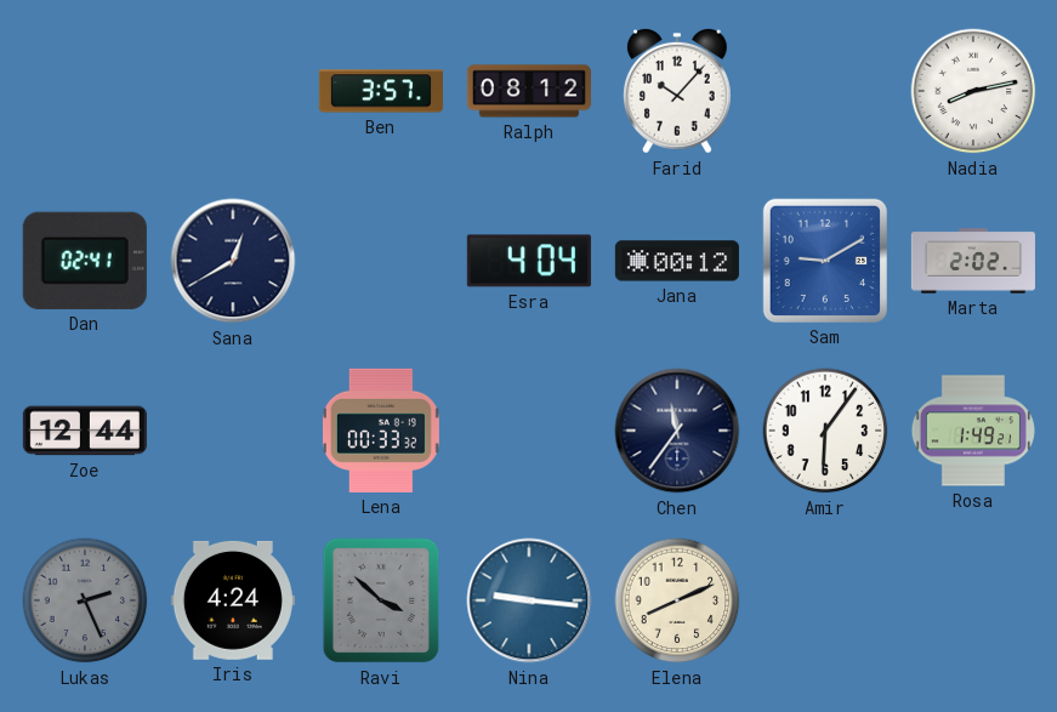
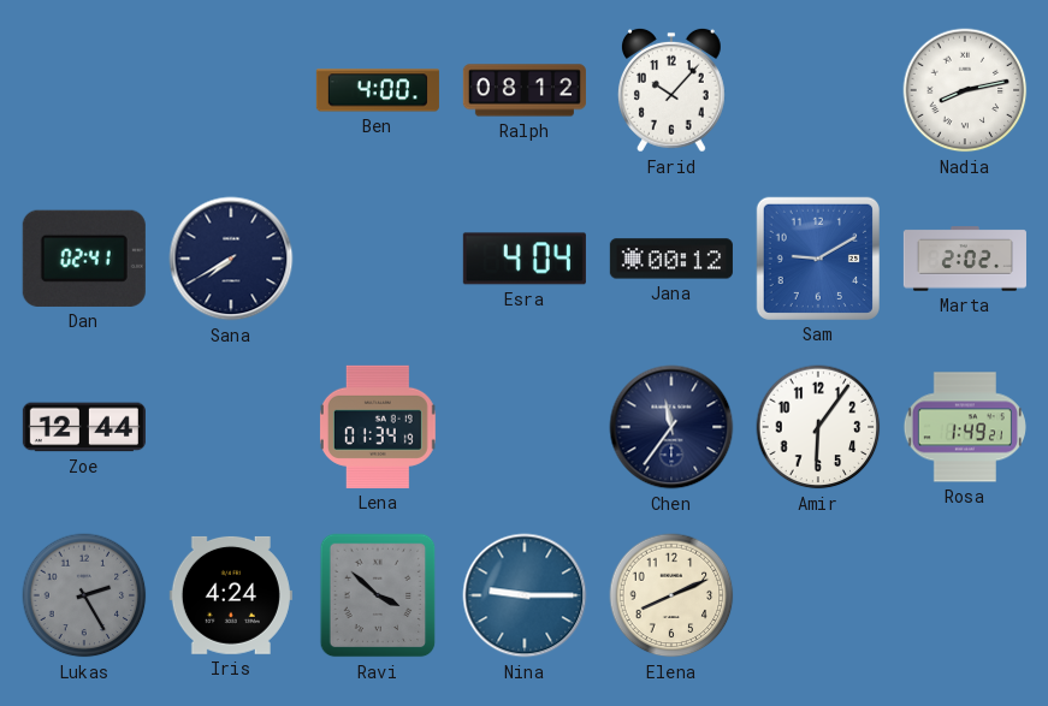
Ben: 3:57 -> 4:00
Sana: 12:40 -> 7:40
Lena: 00:33 -> 01:34
Lukas: 2:26 -> 2:25
Nina: 9:16 -> 9:15
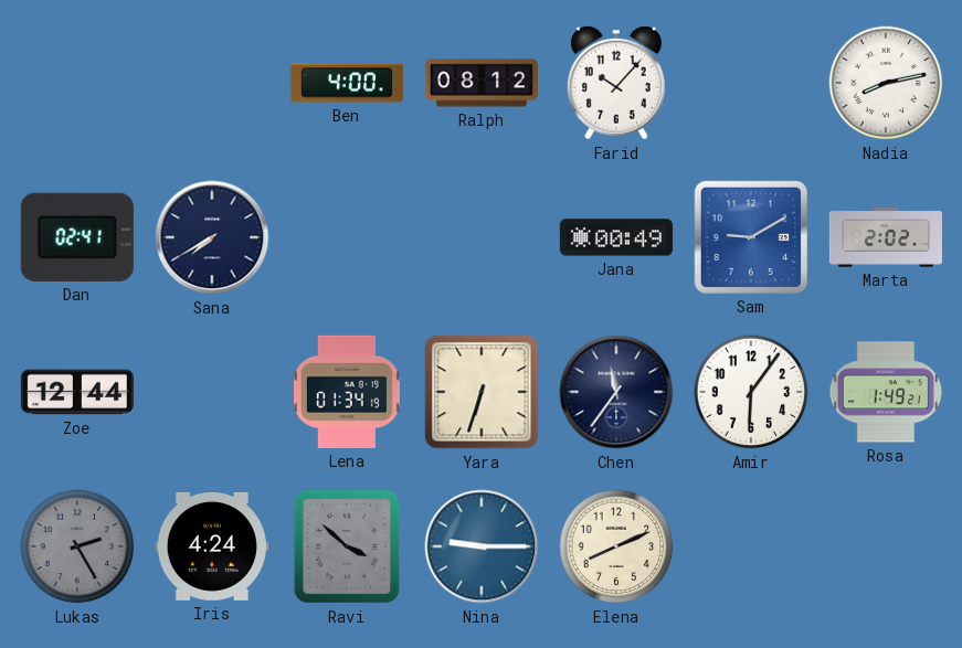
Esra: 4:04 -> none
Jana: 00:12 -> 00:49
Yara: none -> 6:33
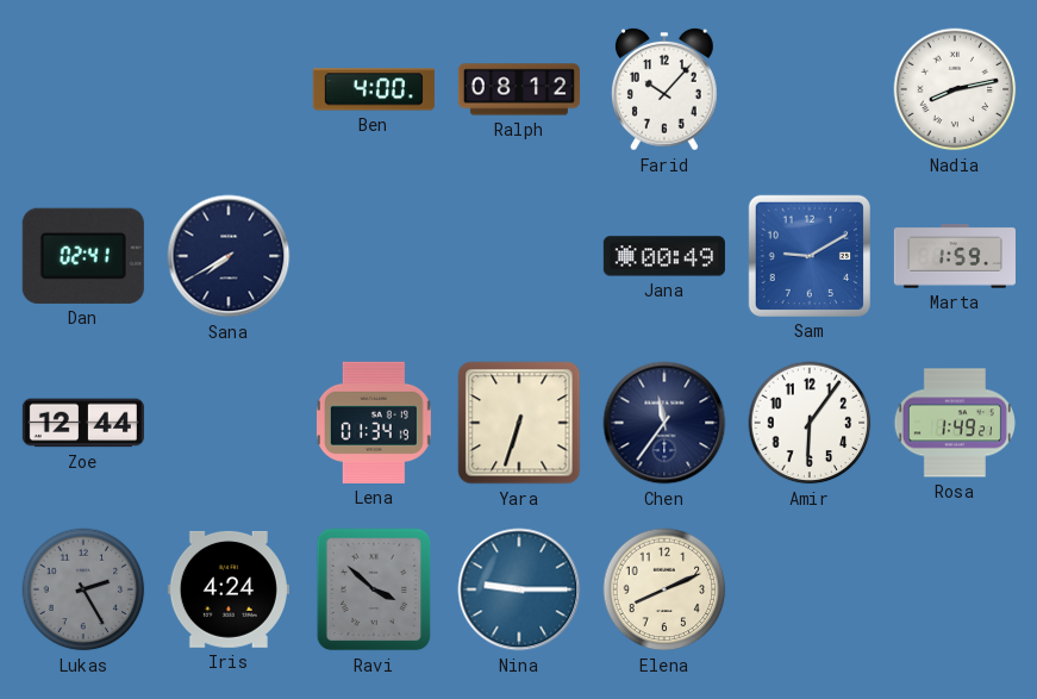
Marta: 2:02 -> 1:59
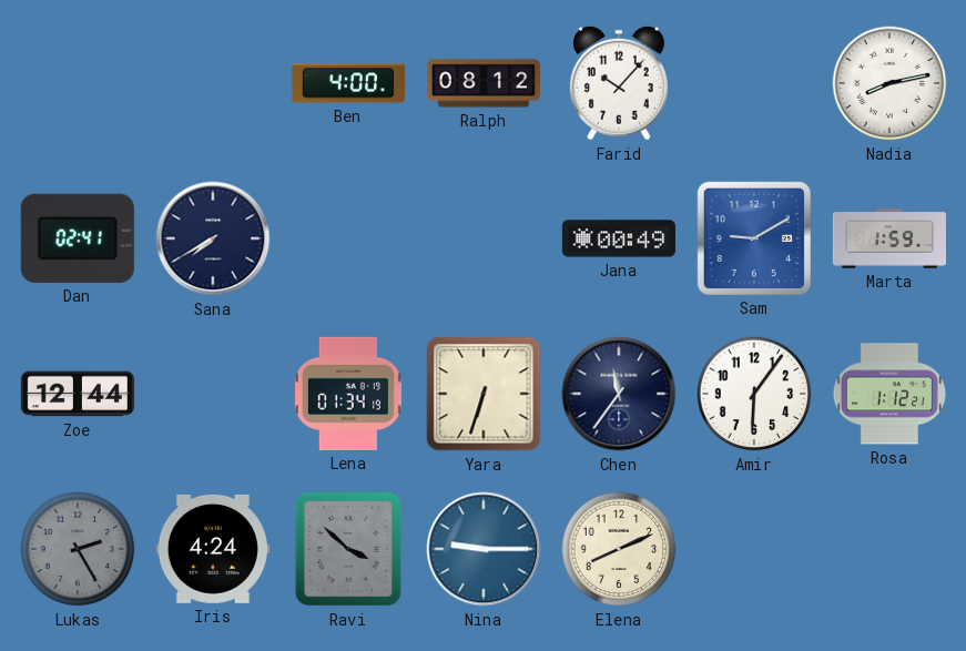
Rosa: 1:49 -> 1:12
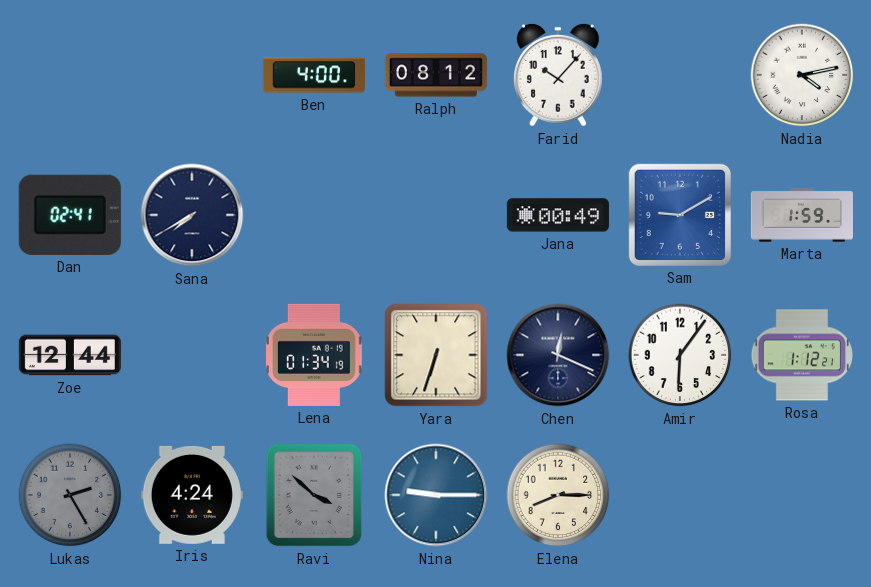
Nadia: 8:13 -> 4:13
Chen: 11:36 -> 12:19
Elena: 8:11 -> 8:15
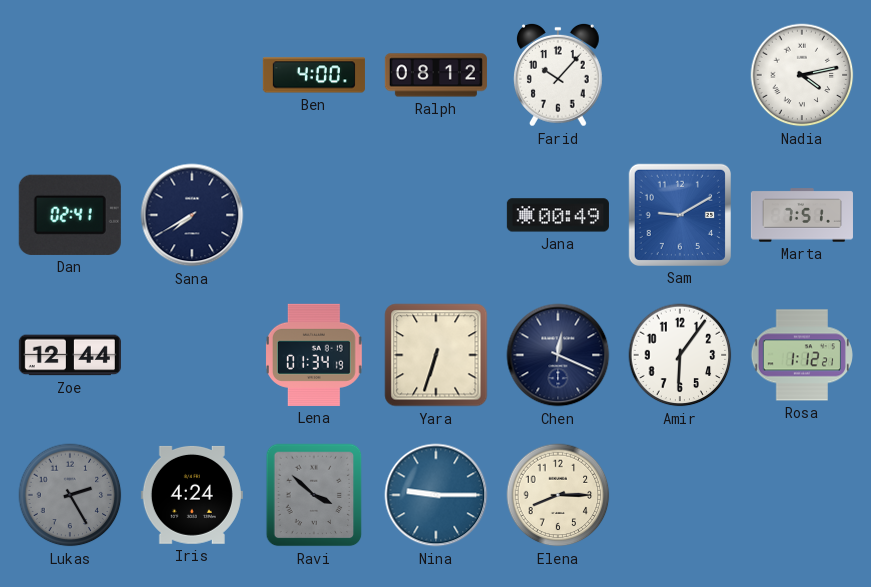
Marta: 1:59 -> 7:51
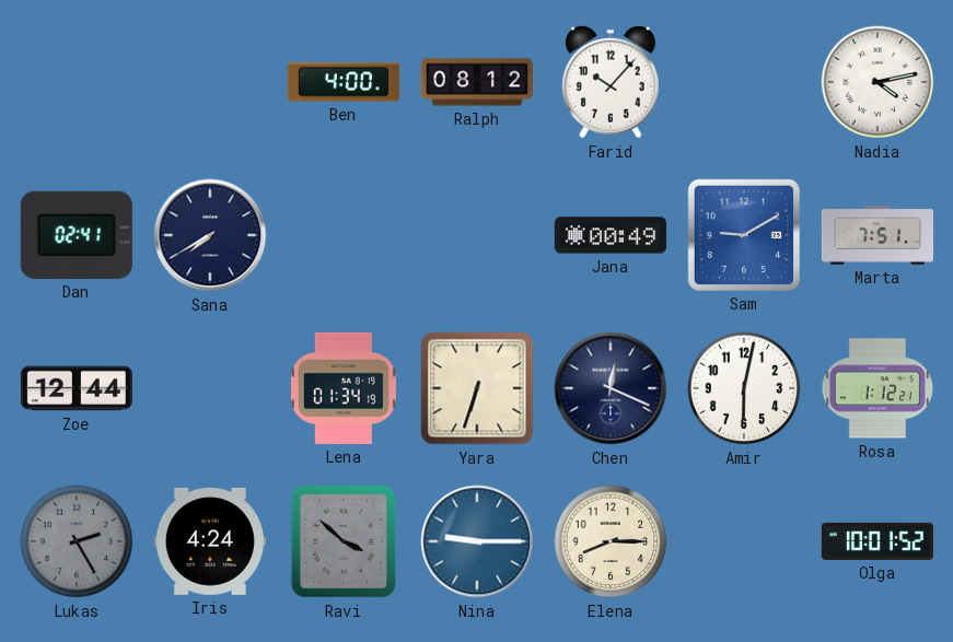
Amir: 6:06 -> 6:02
Olga: none -> 10:01
